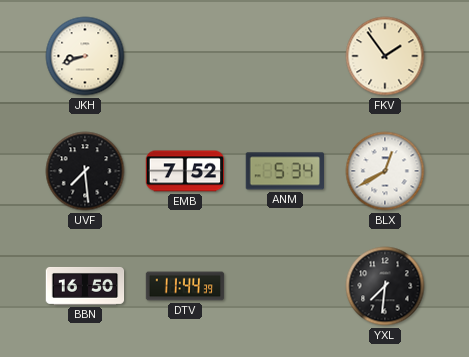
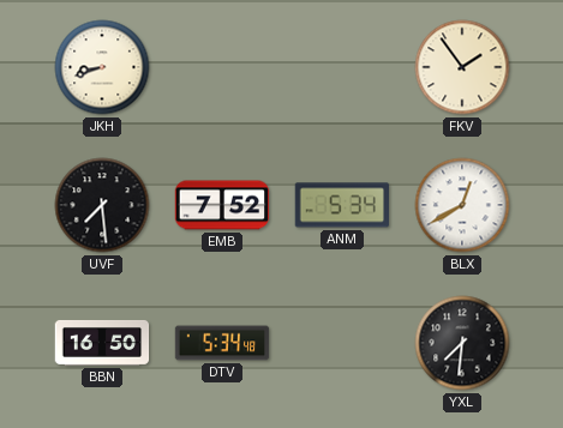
DTV: 11:44 -> 5:34
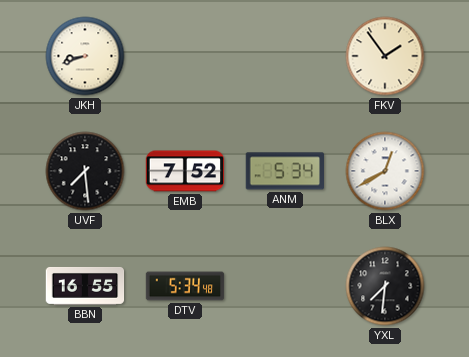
BBN: 16:50 -> 16:55
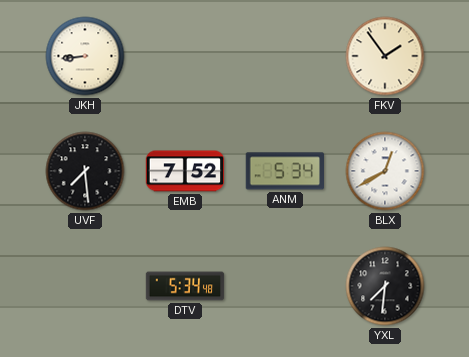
JKH: 8:42 -> 8:44
BBN: 16:55 -> none
